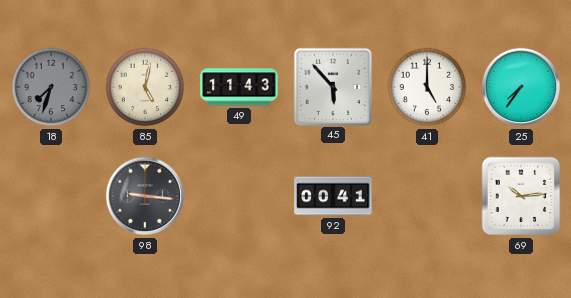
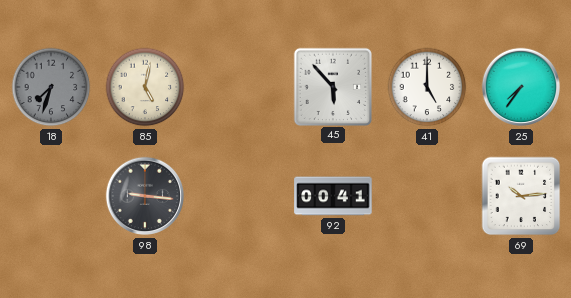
49: 11:43 -> none
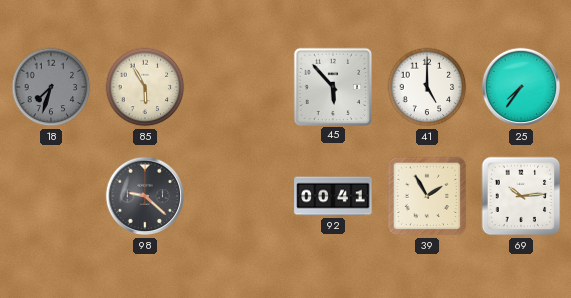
85: 5:02 -> 5:55
98: 9:16 -> 9:22
39: none -> 1:55
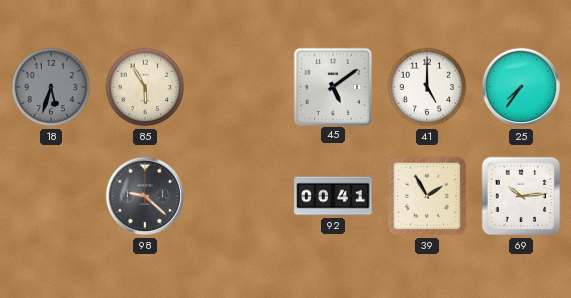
18: 7:33 -> 5:33
45: 5:53 -> 5:09
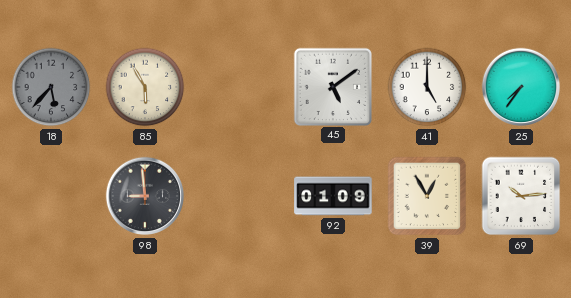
18: 5:33 -> 5:37
98: 9:22 -> 8:59
92: 00:41 -> 01:09
39: 1:55 -> 12:55
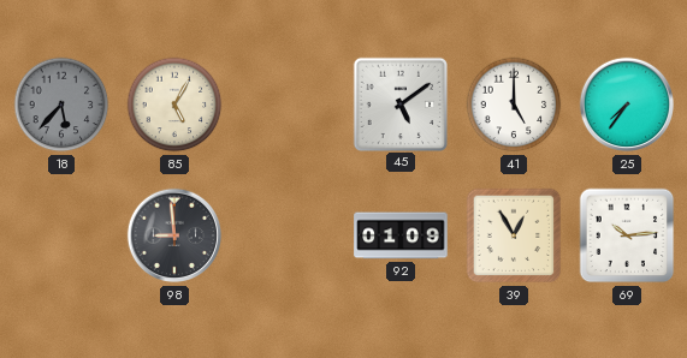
85: 5:55 -> 5:05
